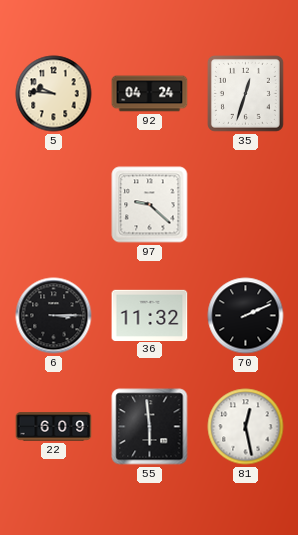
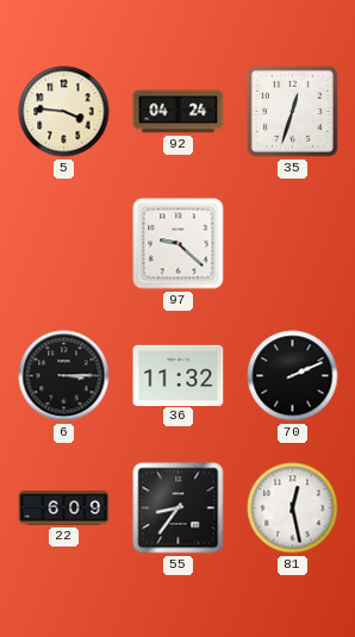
5: 9:46 -> 3:46
55: 5:59 -> 8:36
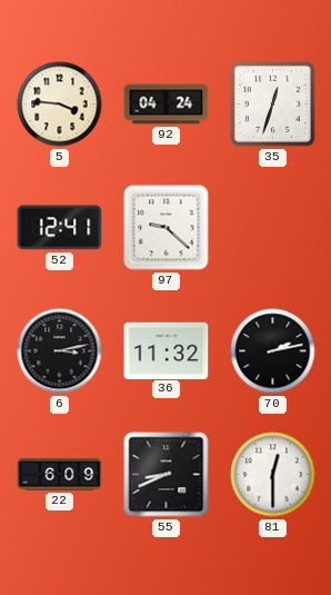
52: none -> 12:41
6: 3:15 -> 3:13
70: 2:11 -> 2:13
55: 8:36 -> 8:41
81: 12:28 -> 12:30
